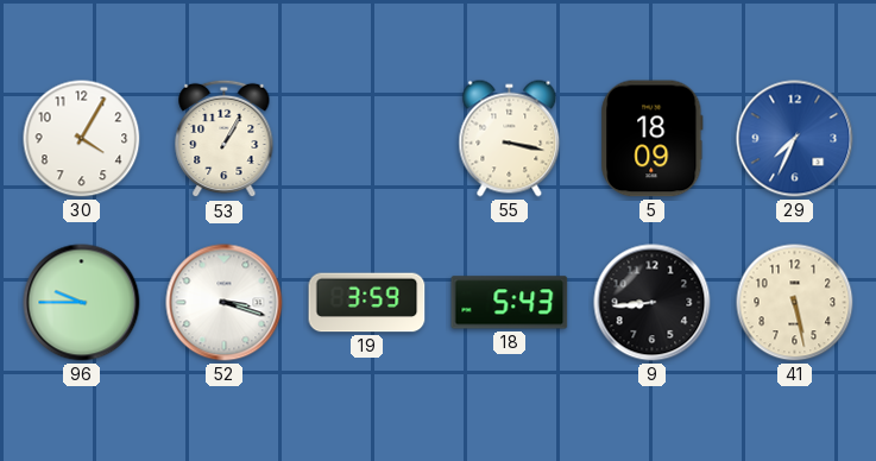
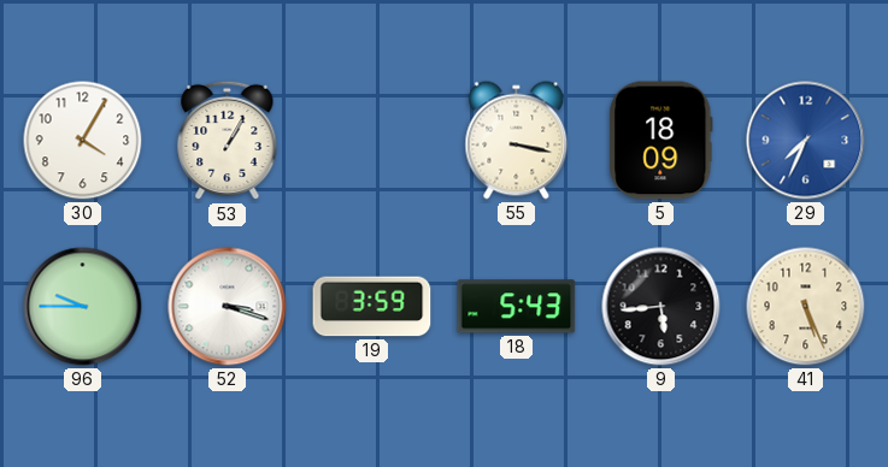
9: 8:44 -> 5:44
41: 5:28 -> 5:26
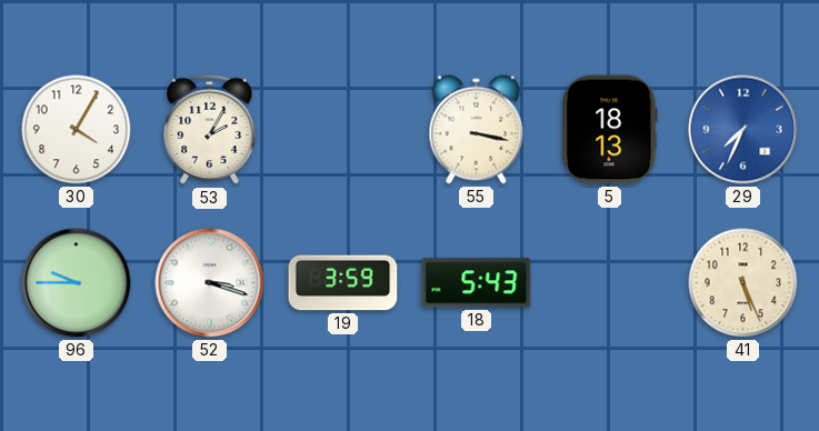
53: 1:05 -> 2:05
5: 18:09 -> 18:13
9: 5:44 -> none
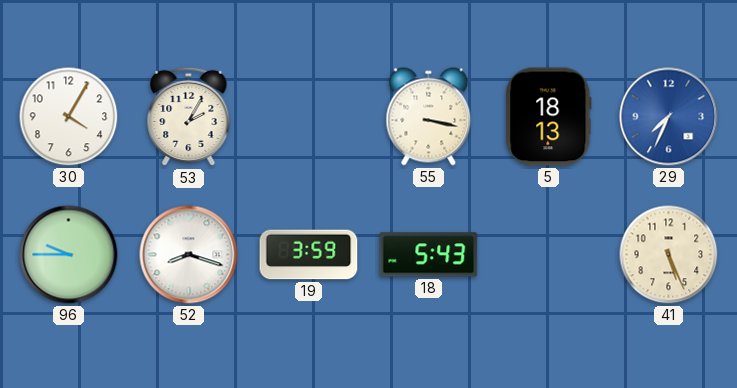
52: 3:18 -> 8:18
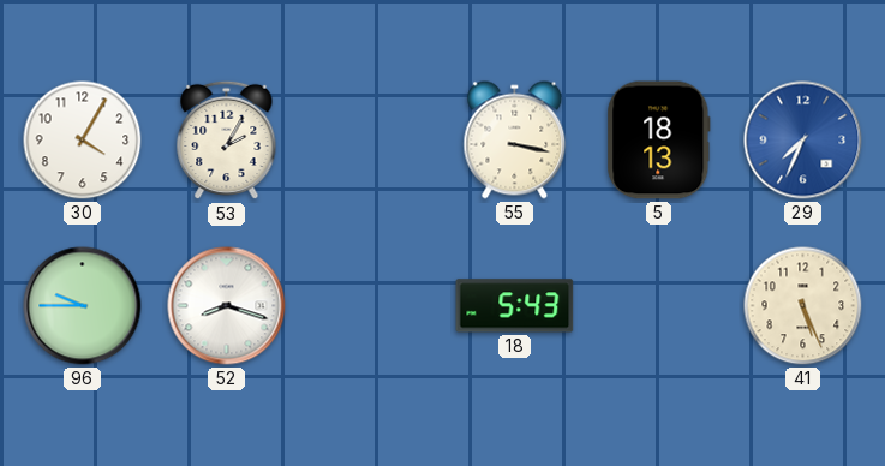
19: 3:59 -> none
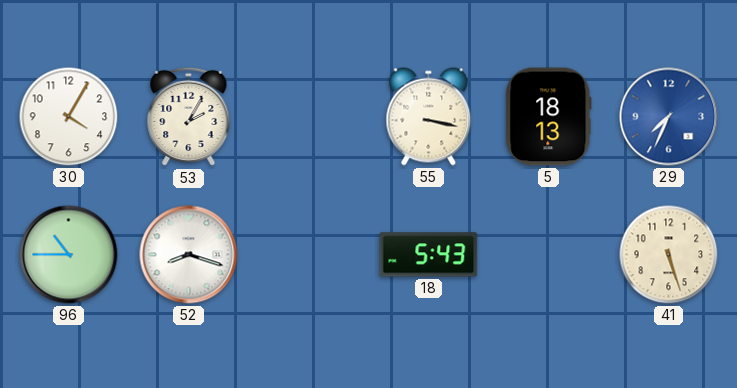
96: 9:45 -> 10:45
41: 5:26 -> 5:27
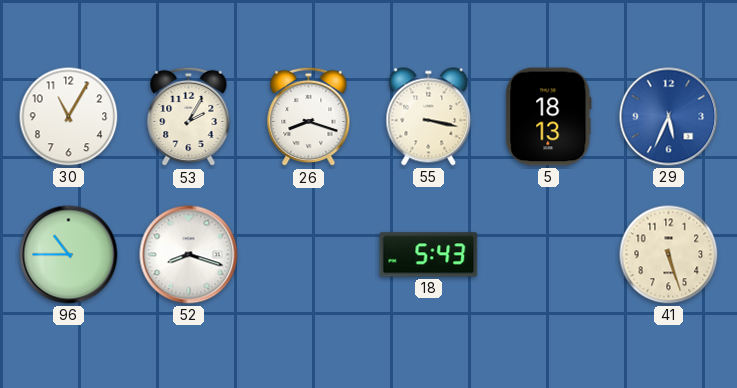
30: 4:05 -> 11:05
26: none -> 8:18
29: 7:34 -> 5:34
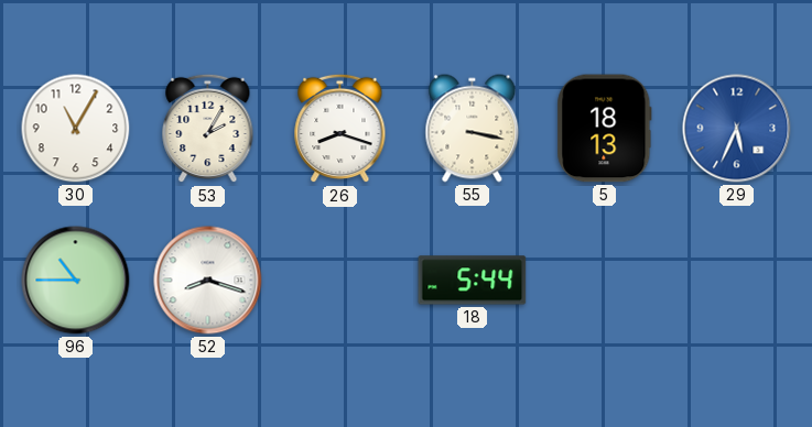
18: 5:43 -> 5:44
41: 5:27 -> none
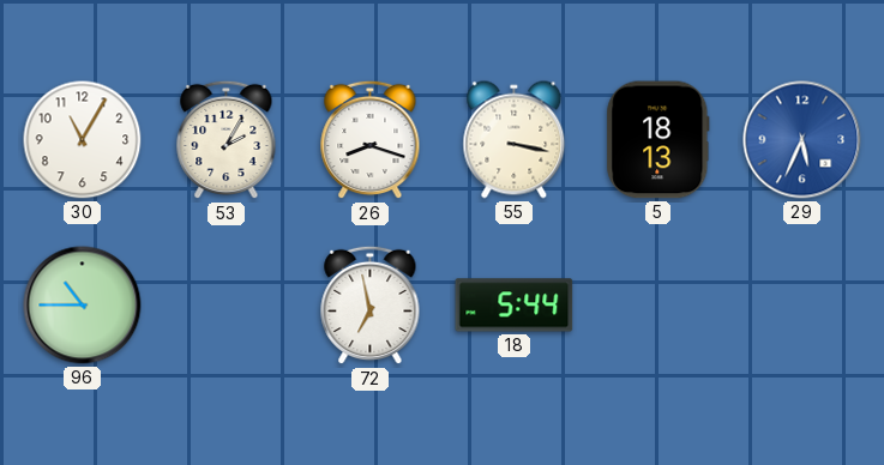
52: 8:18 -> none
72: none -> 6:58
